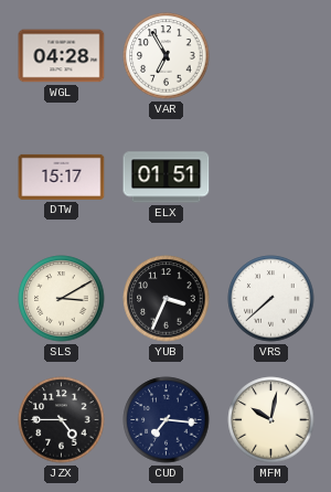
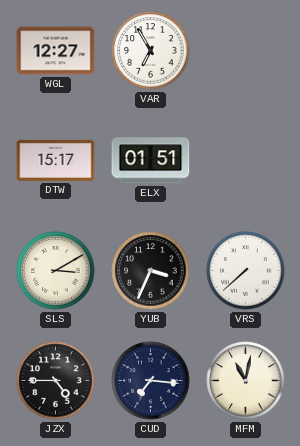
WGL: 04:28 -> 12:27
MFM: 10:02 -> 11:02
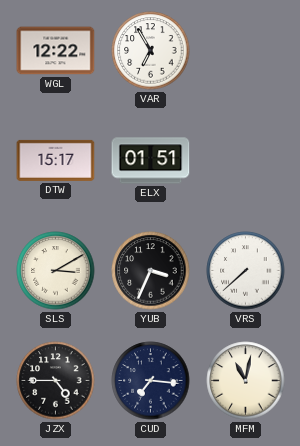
WGL: 12:27 -> 12:22
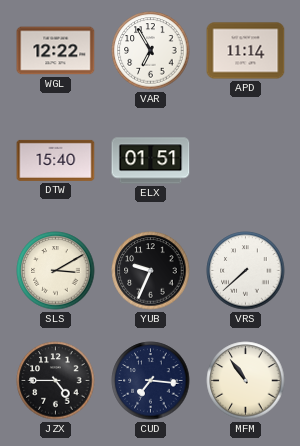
APD: none -> 11:14
DTW: 15:17 -> 15:40
YUB: 3:34 -> 9:34
MFM: 11:02 -> 10:54
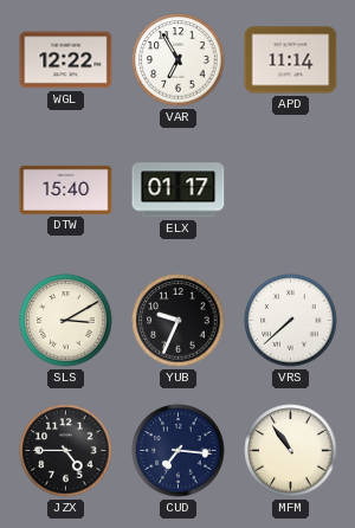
ELX: 01:51 -> 01:17
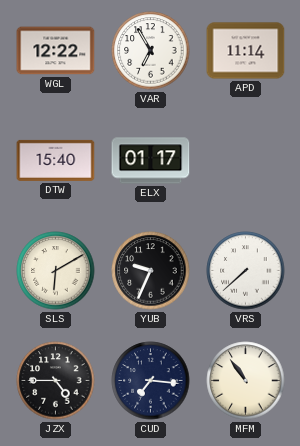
SLS: 3:10 -> 6:10
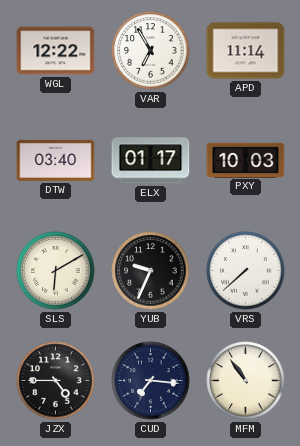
DTW: 15:40 -> 03:40
PXY: none -> 10:03
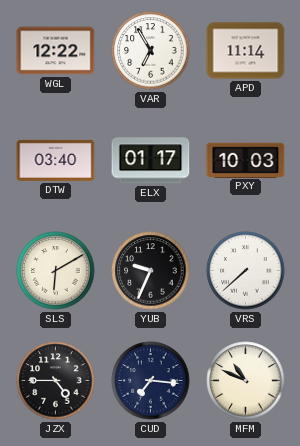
MFM: 10:54 -> 10:49
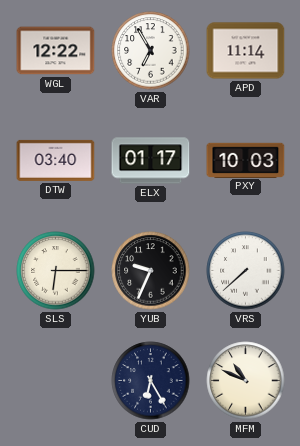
SLS: 6:10 -> 6:15
JZX: 4:45 -> none
CUD: 7:16 -> 6:25
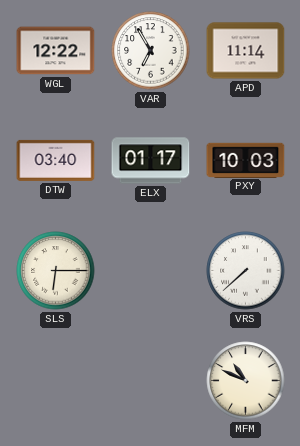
YUB: 9:34 -> none
CUD: 6:25 -> none
